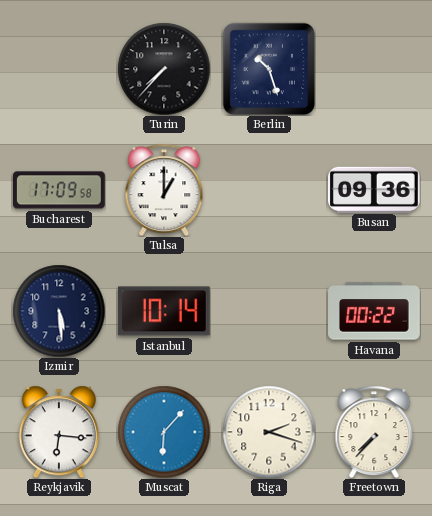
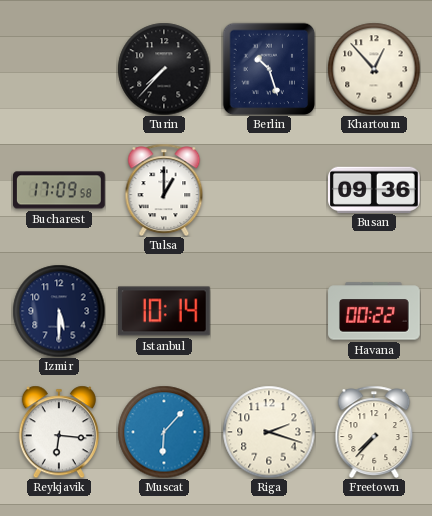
Khartoum: none -> 12:53
Izmir: 5:29 -> 5:30
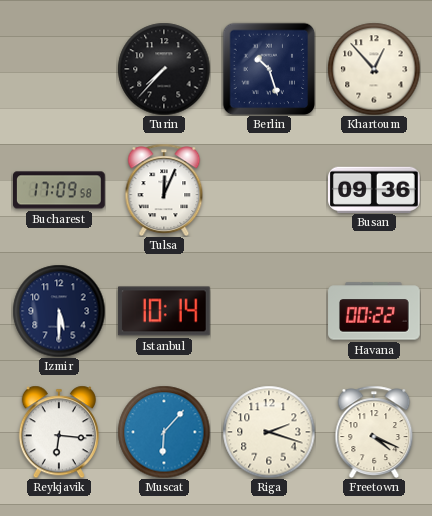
Tulsa: 1:00 -> 12:04
Freetown: 7:37 -> 4:19
